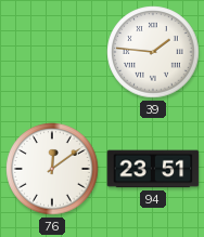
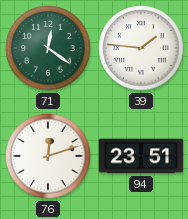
71: none -> 12:21
76: 12:09 -> 12:12
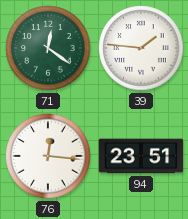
76: 12:12 -> 12:16
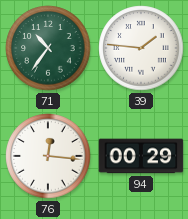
71: 12:21 -> 10:36
94: 23:51 -> 00:29
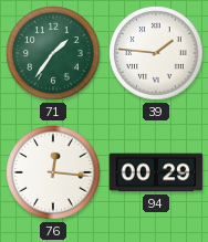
71: 10:36 -> 1:36
